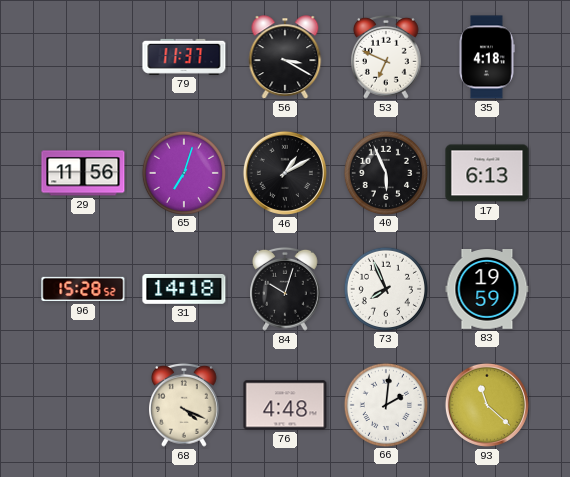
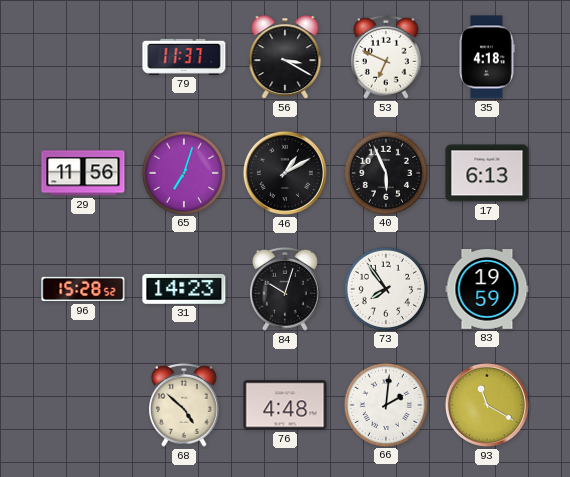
31: 14:18 -> 14:23
73: 7:56 -> 7:54
68: 4:19 -> 4:52
93: 11:22 -> 11:20
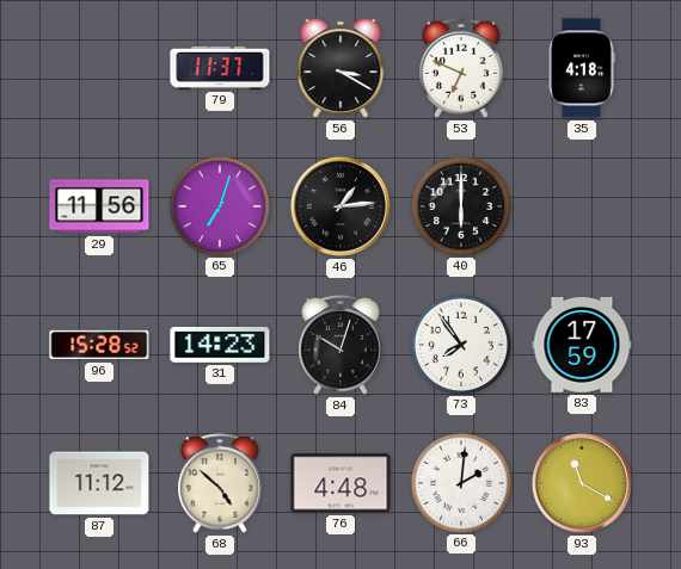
46: 1:10 -> 1:14
40: 5:56 -> 6:00
17: 6:13 -> none
83: 19:59 -> 17:59
87: none -> 11:12
